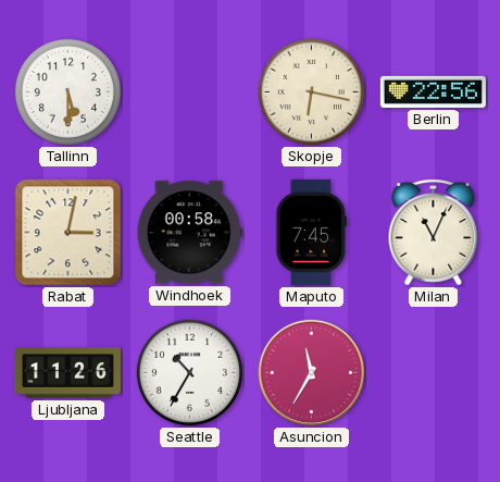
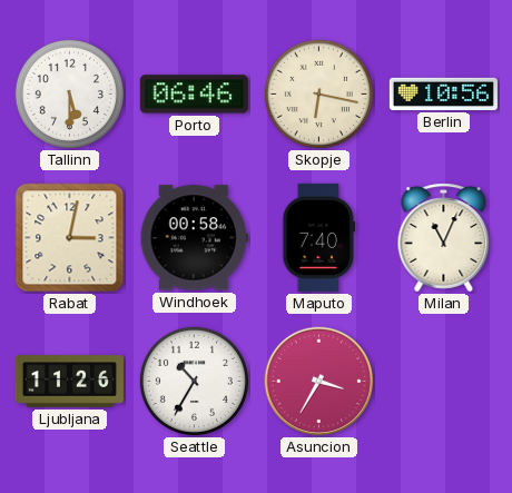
Porto: none -> 06:46
Berlin: 22:56 -> 10:56
Maputo: 7:45 -> 7:40
Asuncion: 11:35 -> 3:35
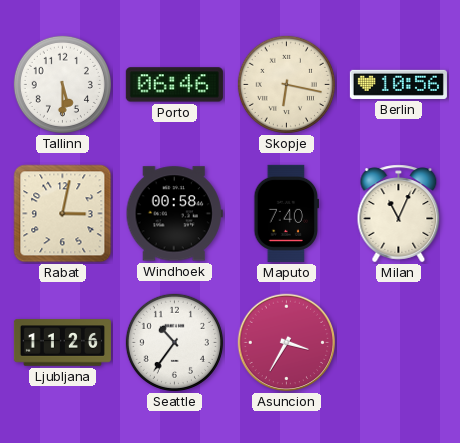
Seattle: 10:35 -> 10:36
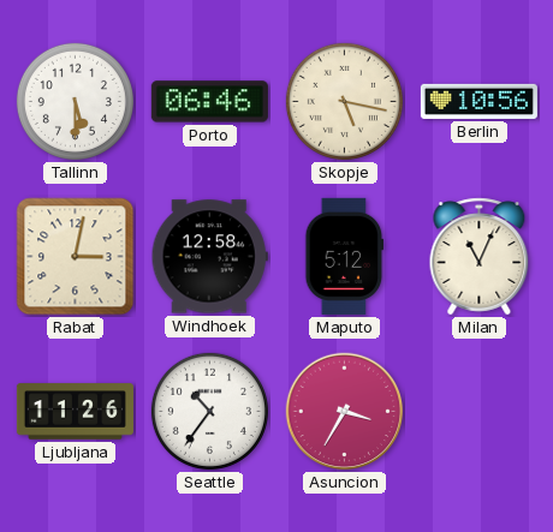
Skopje: 6:17 -> 5:17
Windhoek: 00:58 -> 12:58
Maputo: 7:40 -> 5:12
